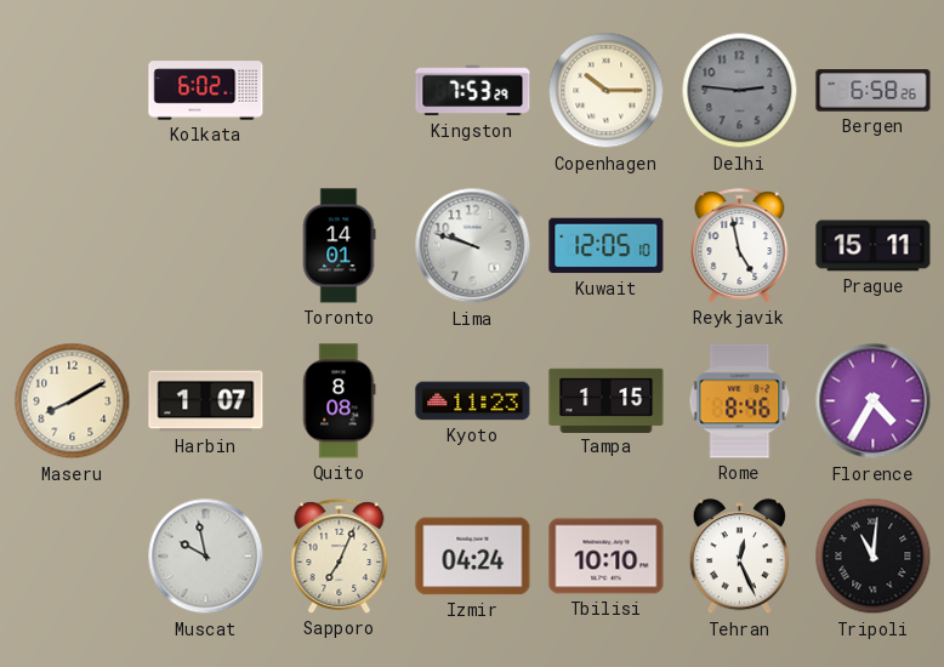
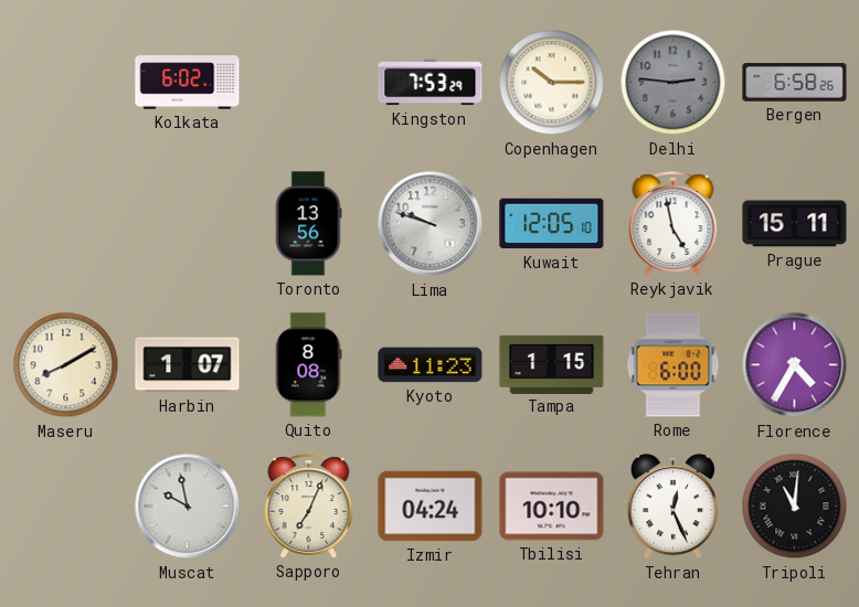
Toronto: 14:01 -> 13:56
Rome: 8:46 -> 6:00
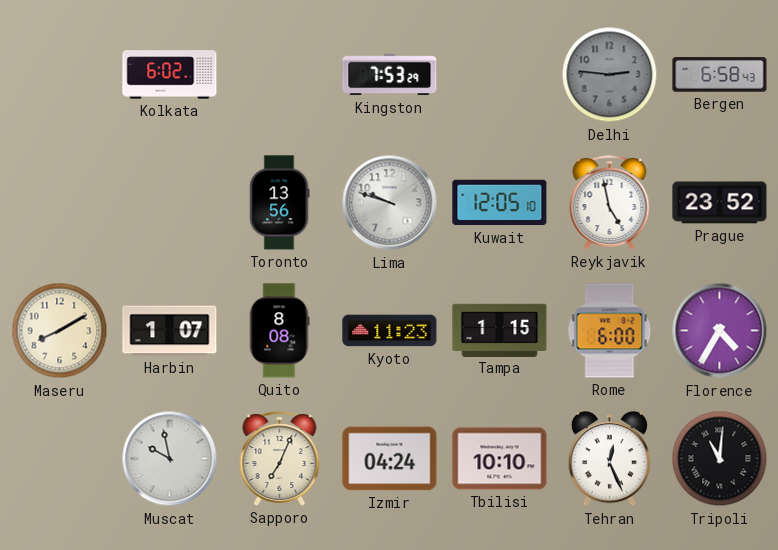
Copenhagen: 10:15 -> none
Bergen: 6:58:26 -> 6:58:43
Prague: 15:11 -> 23:52
